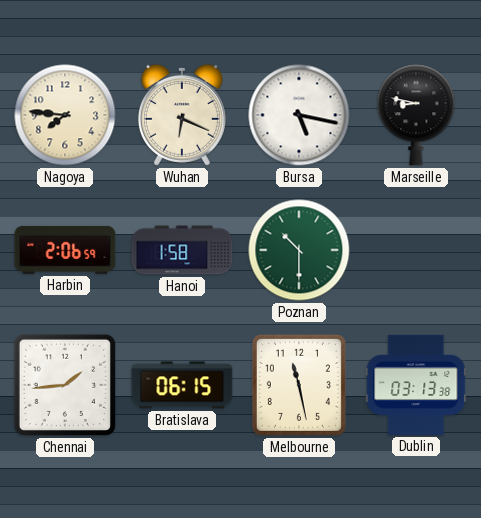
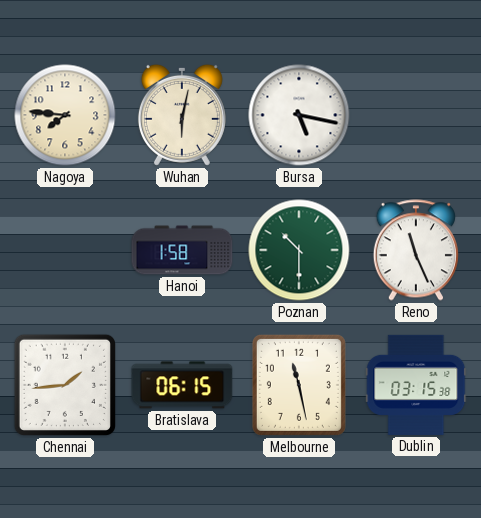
Wuhan: 6:19 -> 6:02
Marseille: 8:47 -> none
Harbin: 2:06 -> none
Reno: none -> 11:26
Dublin: 03:13 -> 03:15
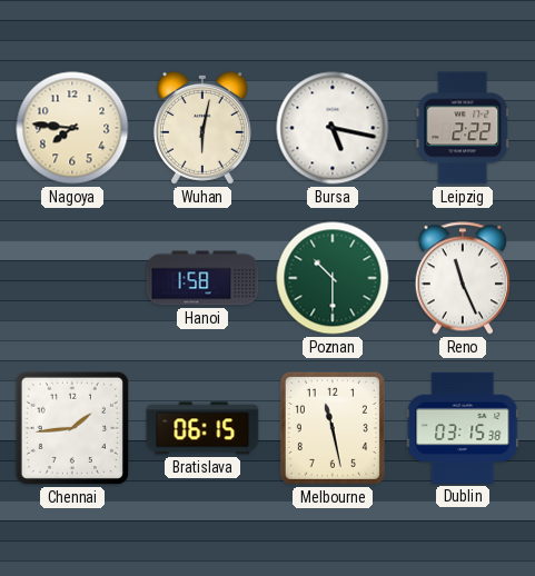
Leipzig: none -> 2:22
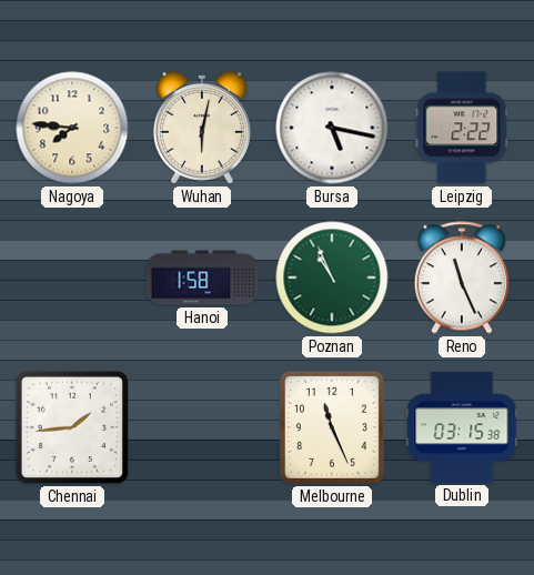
Poznan: 10:30 -> 10:56
Bratislava: 06:15 -> none
Melbourne: 11:28 -> 11:26
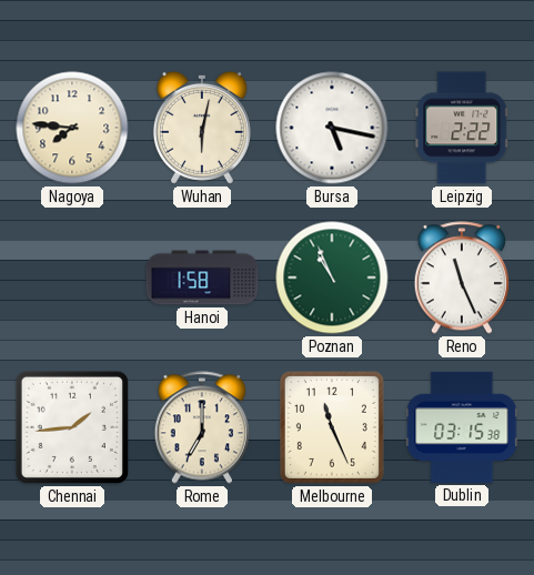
Rome: none -> 7:00
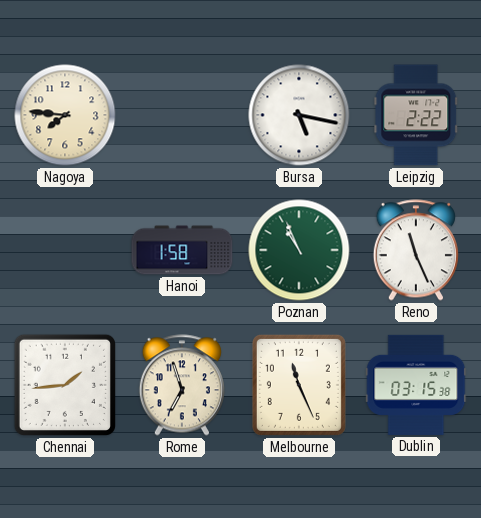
Wuhan: 6:02 -> none
Rome: 7:00 -> 6:57
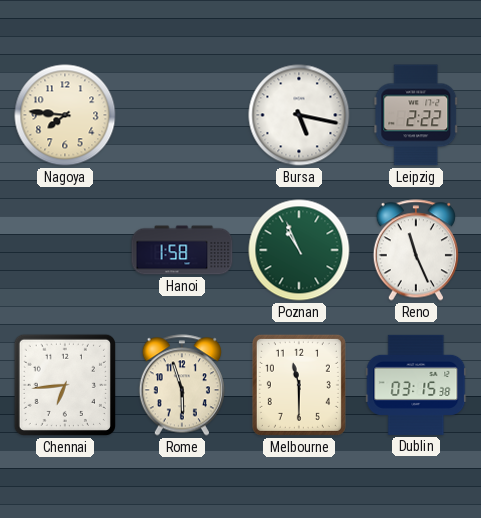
Chennai: 1:44 -> 6:44
Rome: 6:57 -> 5:57
Melbourne: 11:26 -> 11:30
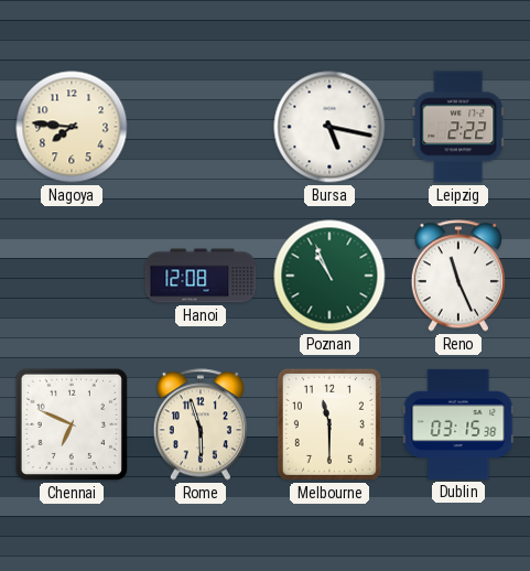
Hanoi: 1:58 -> 12:08
Chennai: 6:44 -> 6:49
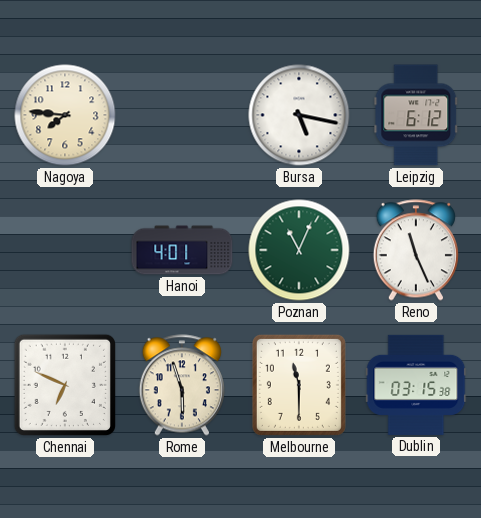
Leipzig: 2:22 -> 6:12
Hanoi: 12:08 -> 4:01
Poznan: 10:56 -> 11:04
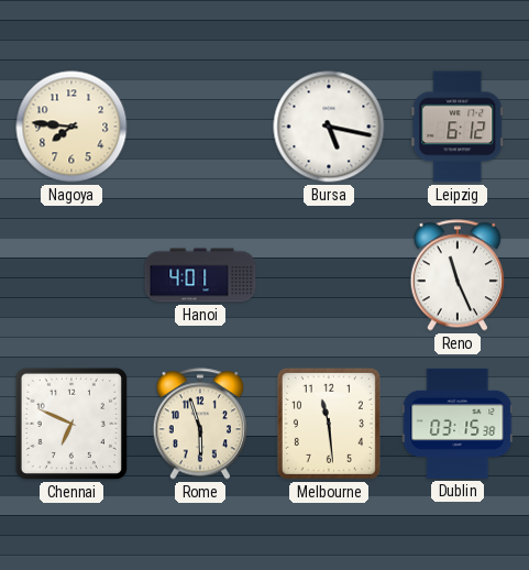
Poznan: 11:04 -> none
Melbourne: 11:30 -> 11:29
